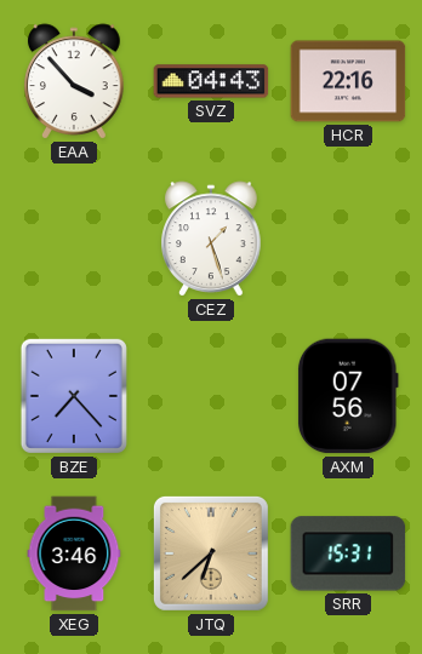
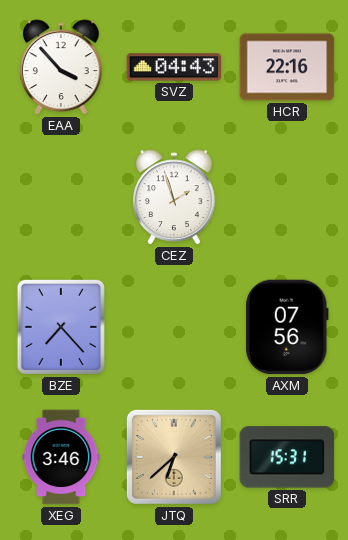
CEZ: 1:27 -> 1:57
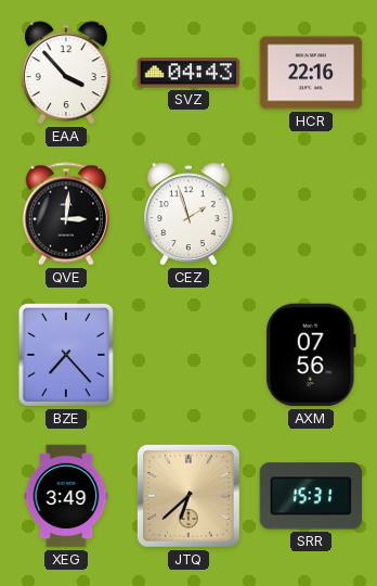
QVE: none -> 3:01
XEG: 3:46 -> 3:49
